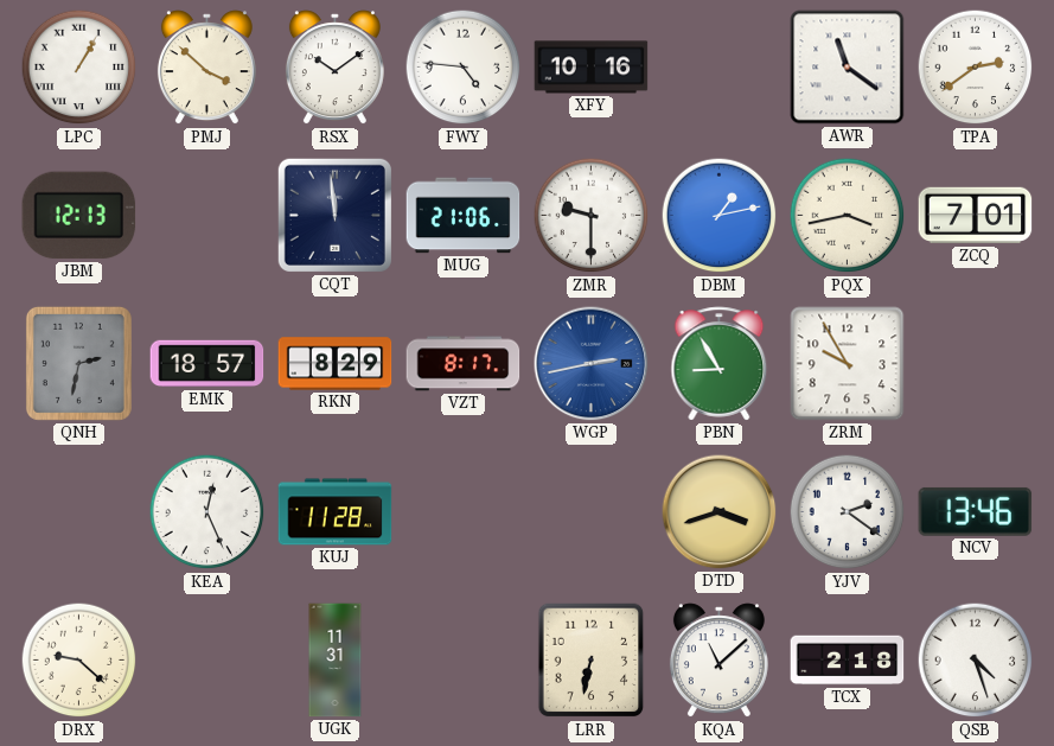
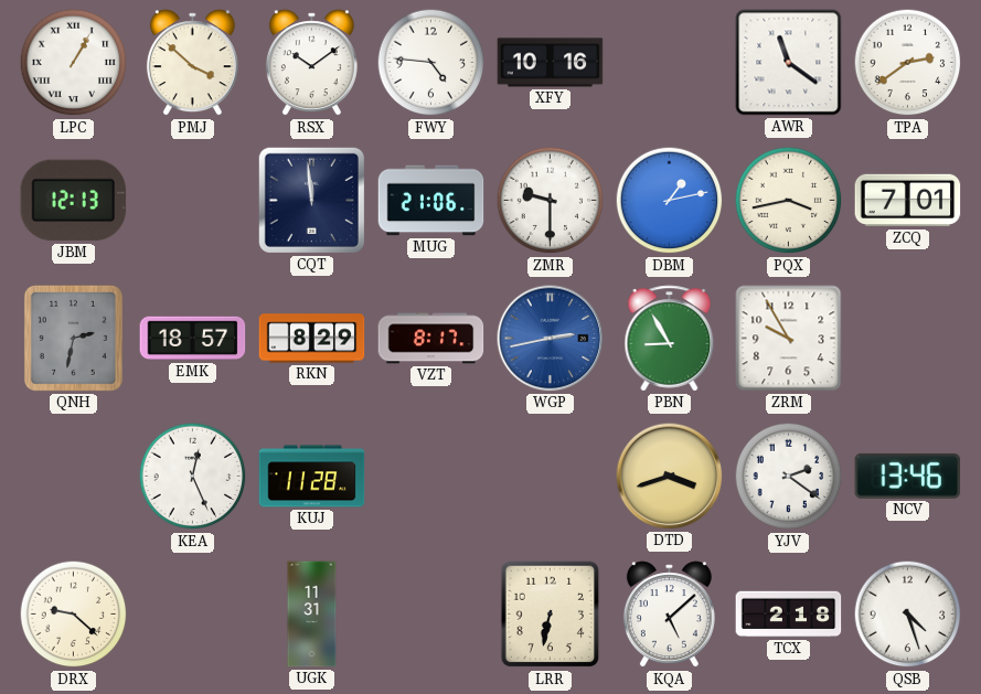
KQA: 11:08 -> 5:08
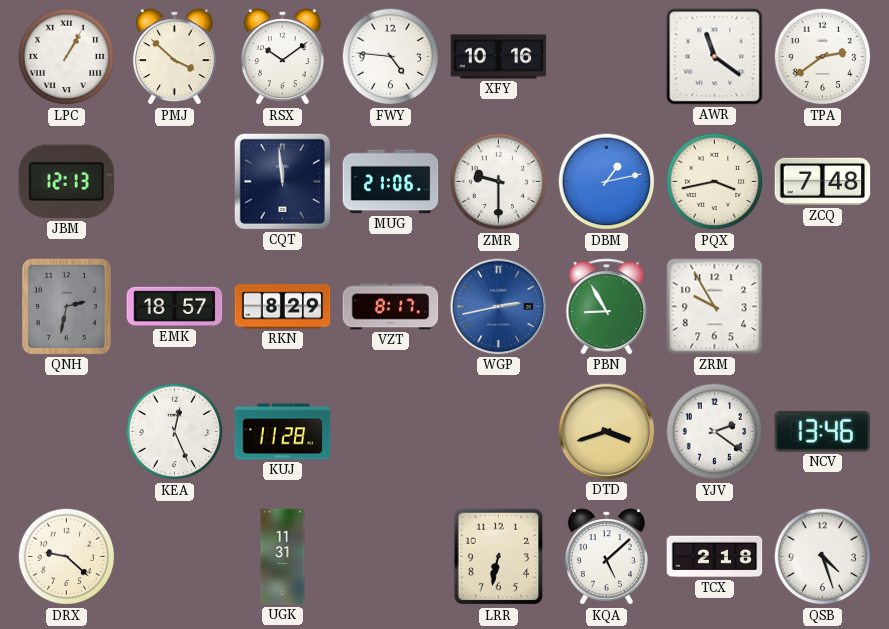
ZCQ: 7:01 -> 7:48
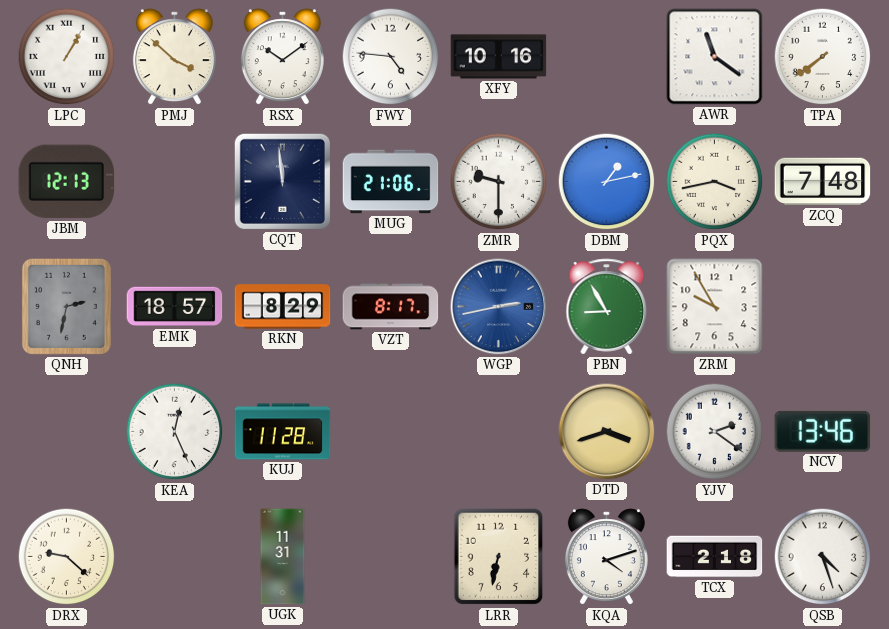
TPA: 2:39 -> 7:39
KQA: 5:08 -> 4:12
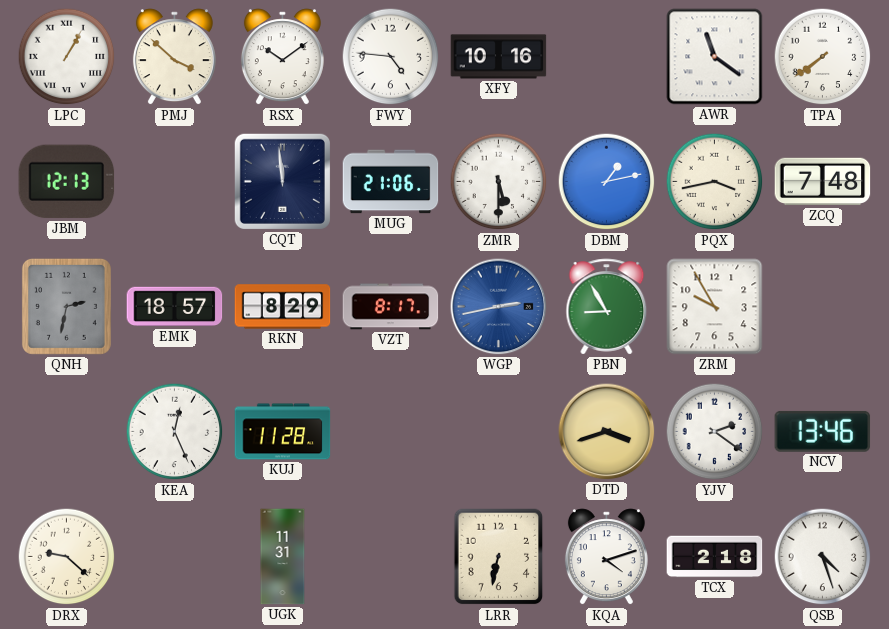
ZMR: 9:30 -> 5:30
